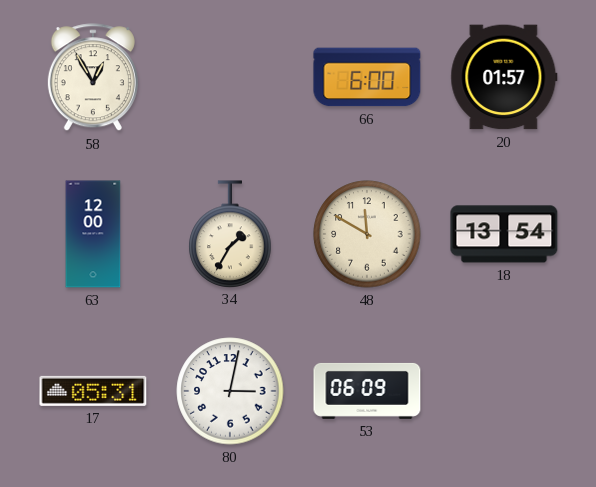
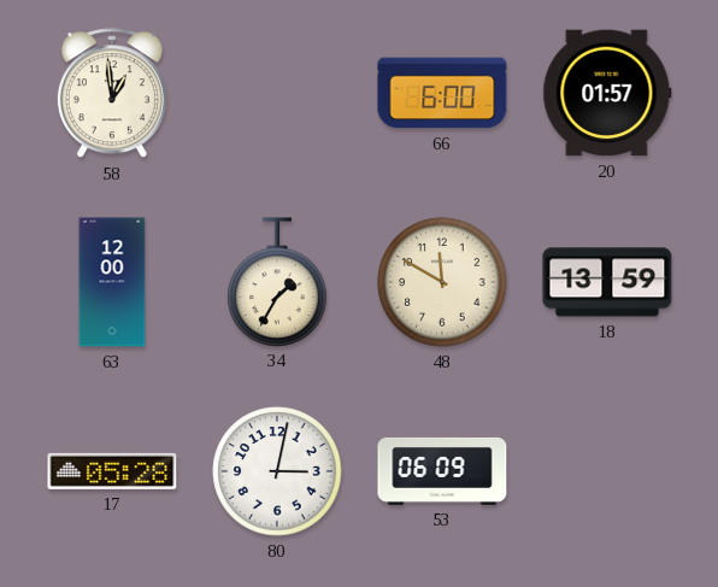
58: 12:55 -> 12:59
18: 13:54 -> 13:59
17: 05:31 -> 05:28
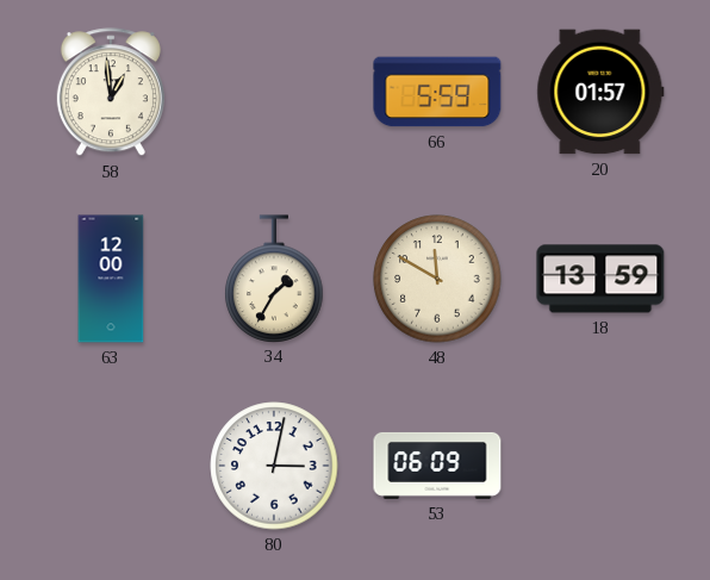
66: 6:00 -> 5:59
17: 05:28 -> none
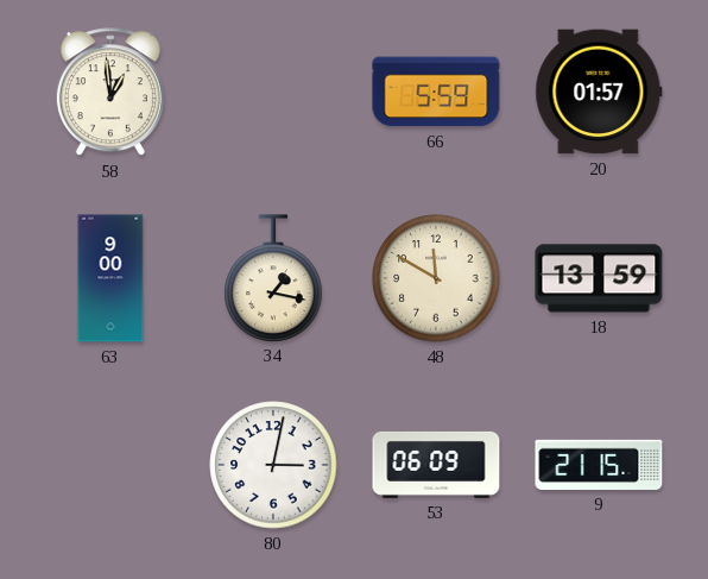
63: 12:00 -> 9:00
34: 1:35 -> 1:17
9: none -> 21:15
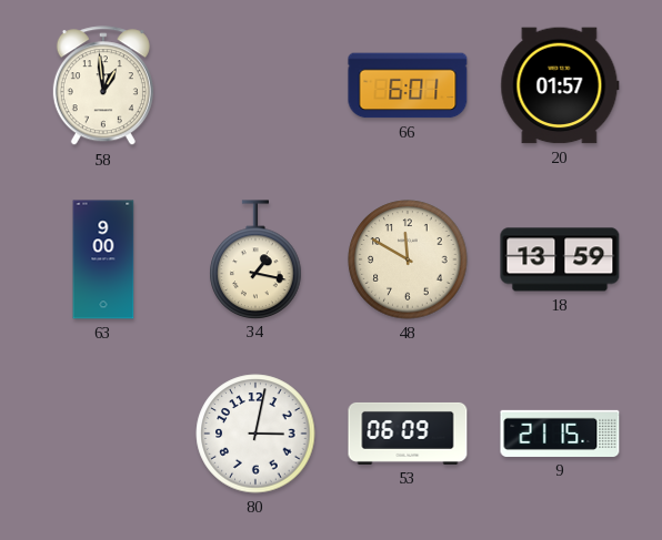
66: 5:59 -> 6:01
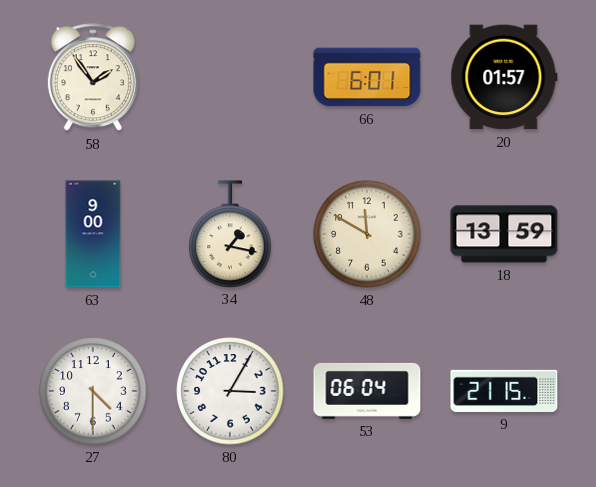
58: 12:59 -> 1:54
27: none -> 4:30
80: 3:02 -> 3:05
53: 06:09 -> 06:04
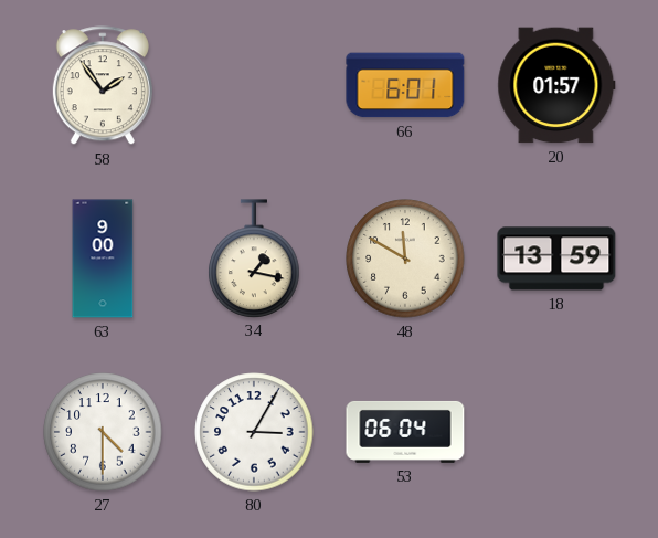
9: 21:15 -> none
